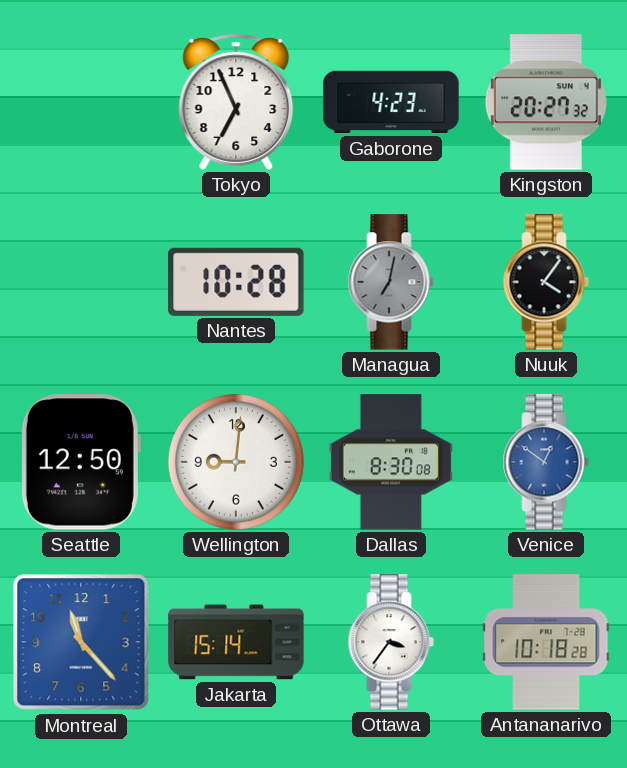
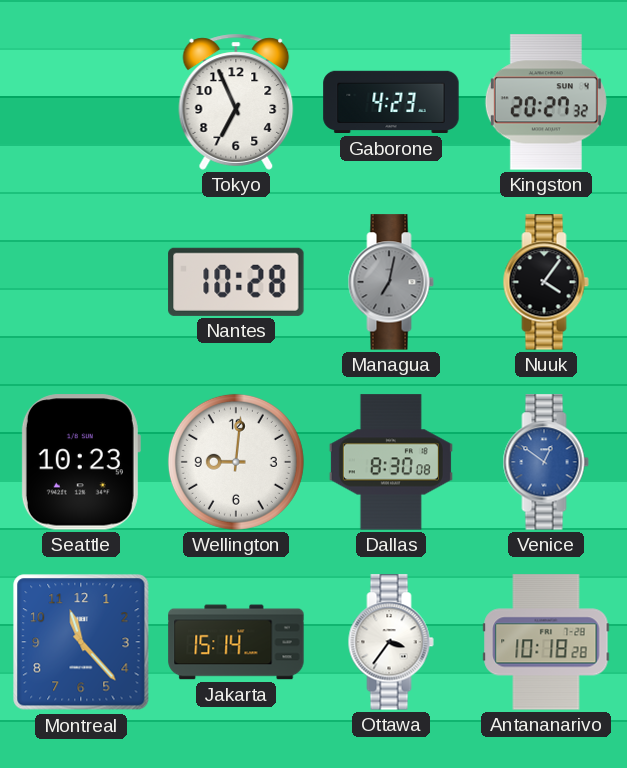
Seattle: 12:50 -> 10:23
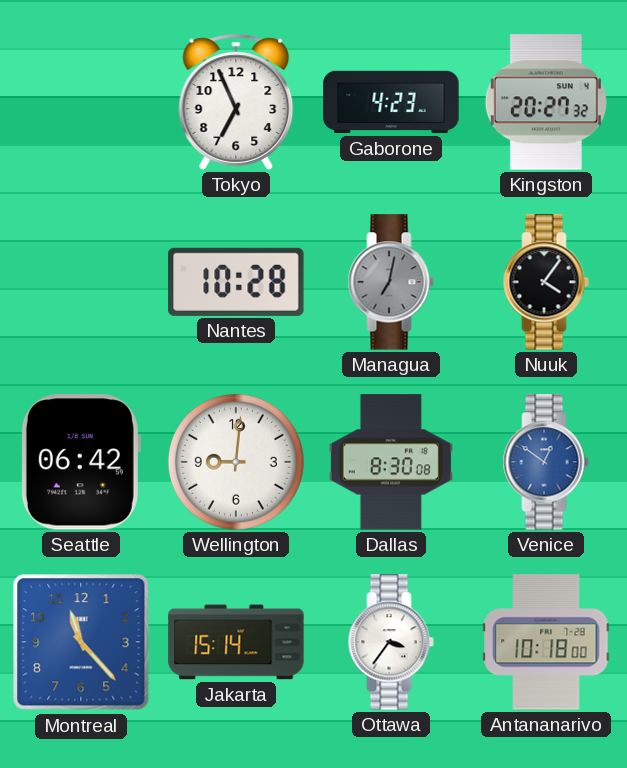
Seattle: 10:23 -> 06:42
Antananarivo: 10:18:28 -> 10:18:00
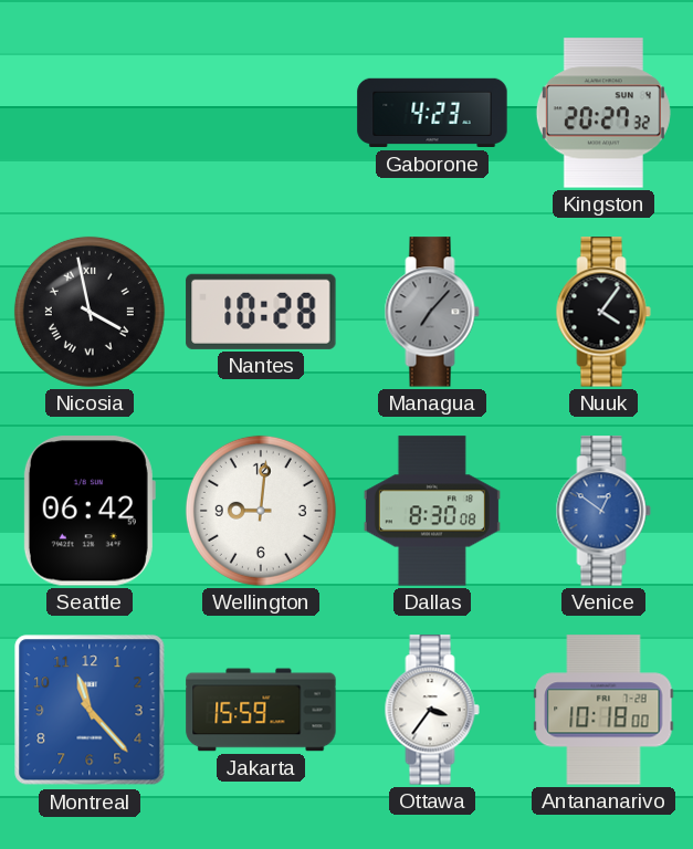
Tokyo: 6:56 -> none
Nicosia: none -> 3:58
Managua: 7:02 -> 7:07
Jakarta: 15:14 -> 15:59
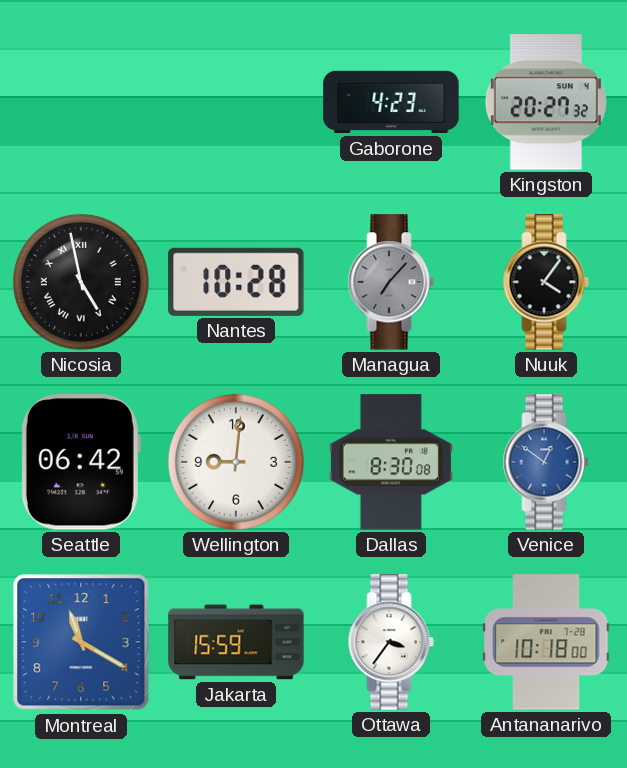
Nicosia: 3:58 -> 4:58
Montreal: 11:23 -> 11:20
